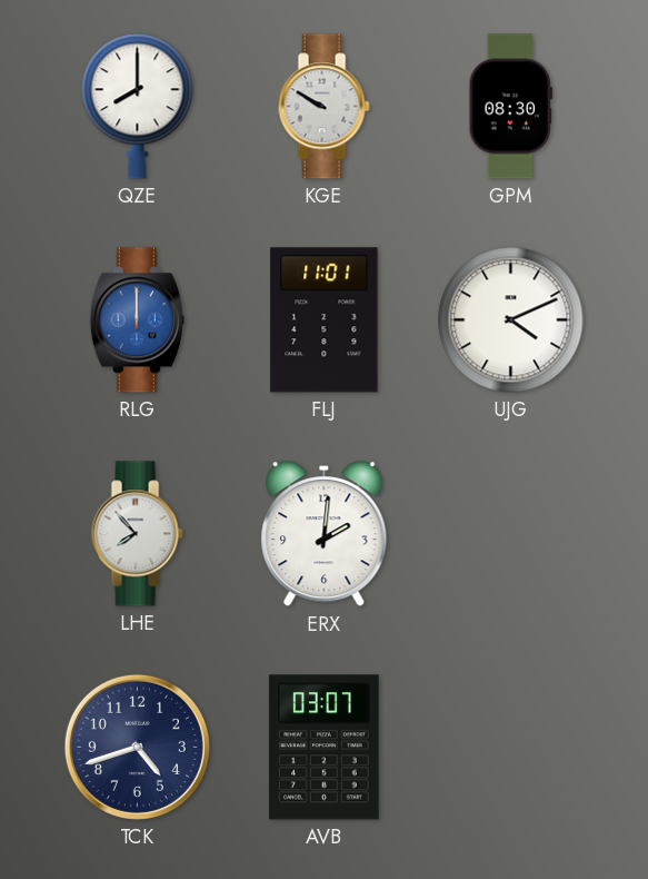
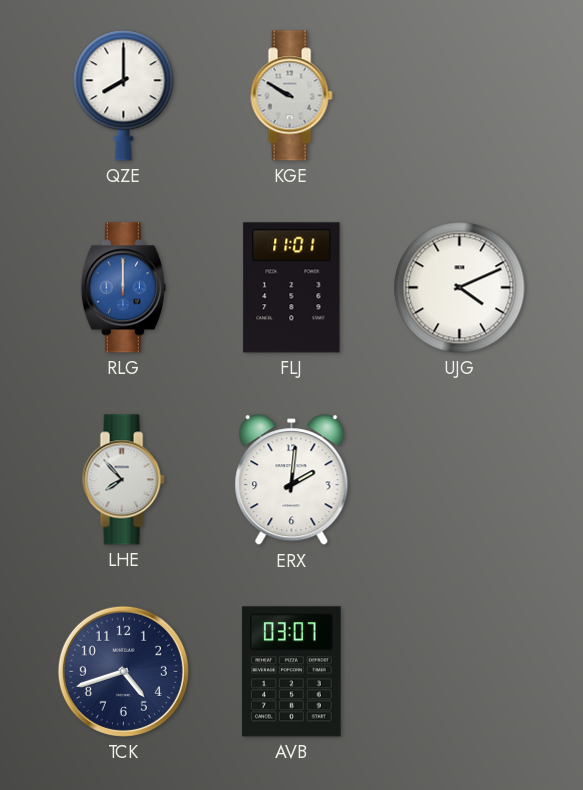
GPM: 08:30 -> none
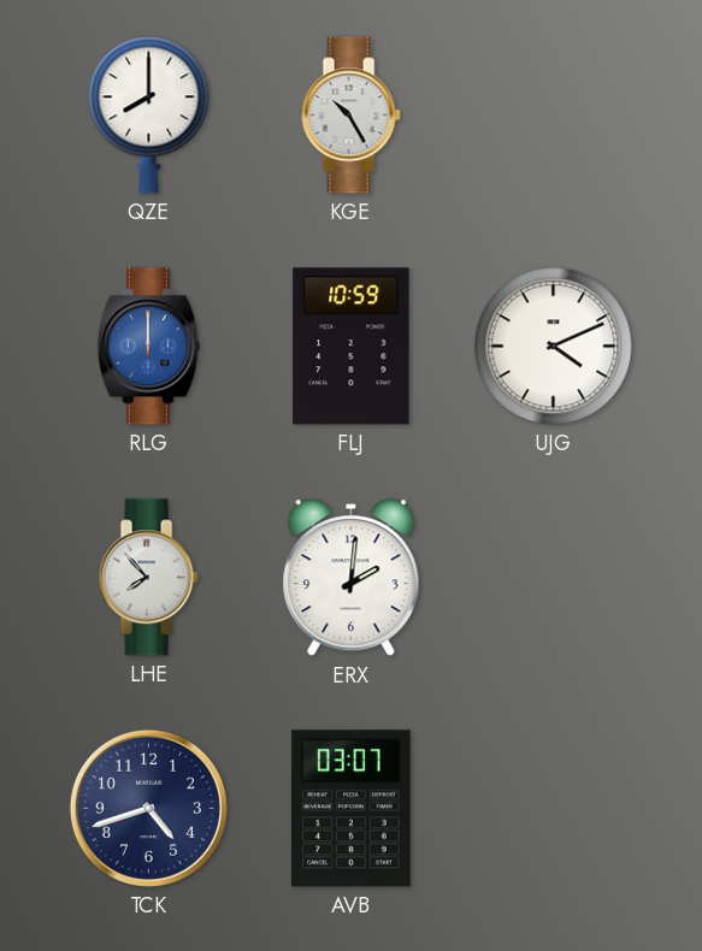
KGE: 9:50 -> 10:25
FLJ: 11:01 -> 10:59
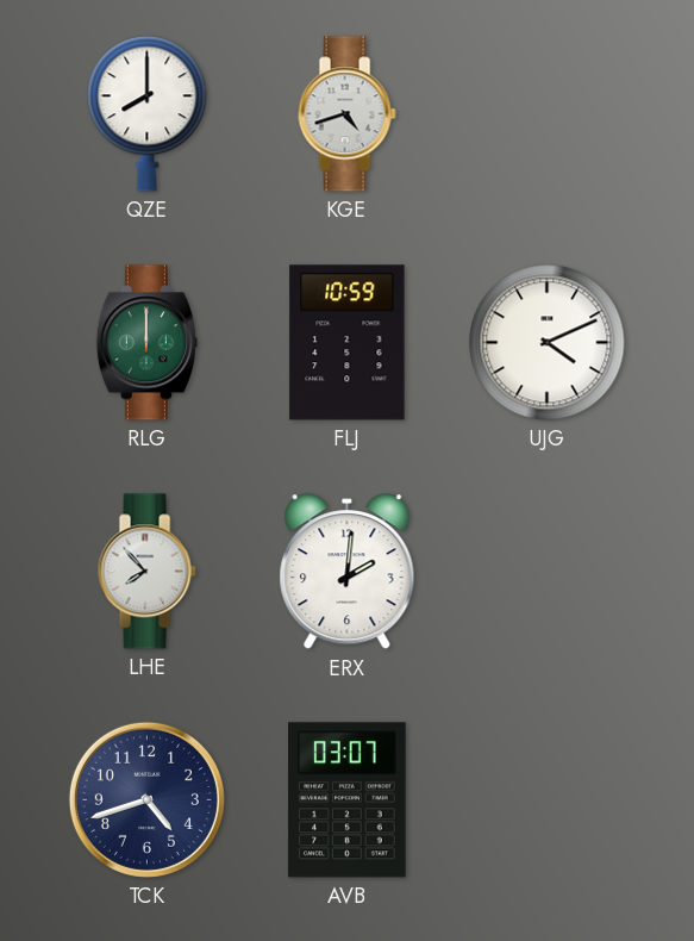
KGE: 10:25 -> 4:42
RLG dial: blue -> green
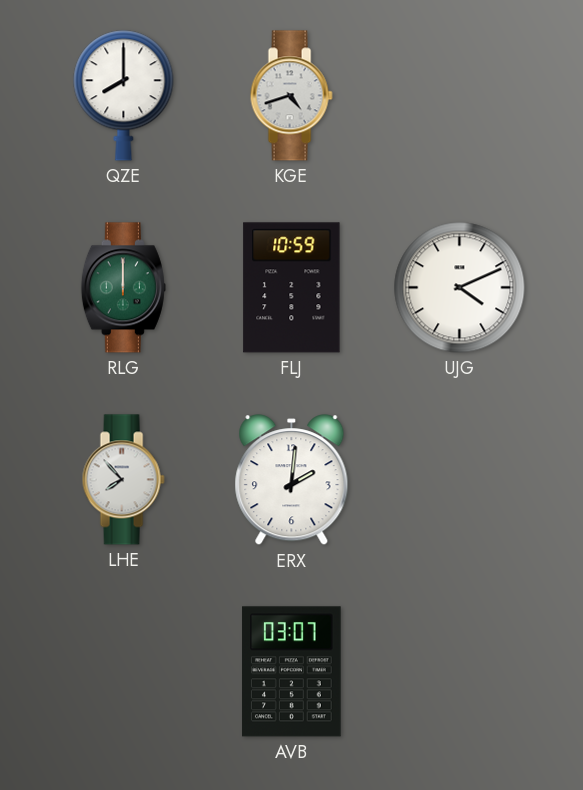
TCK: 4:42 -> none
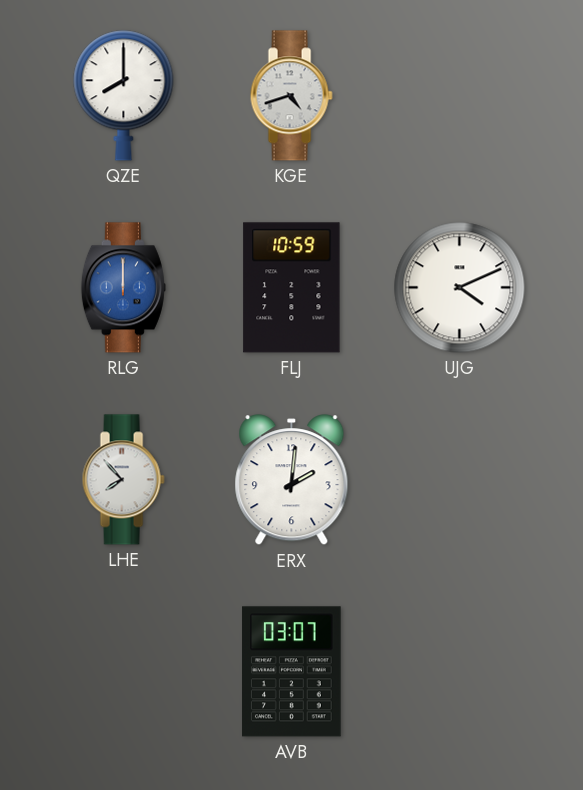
RLG dial: green -> blue
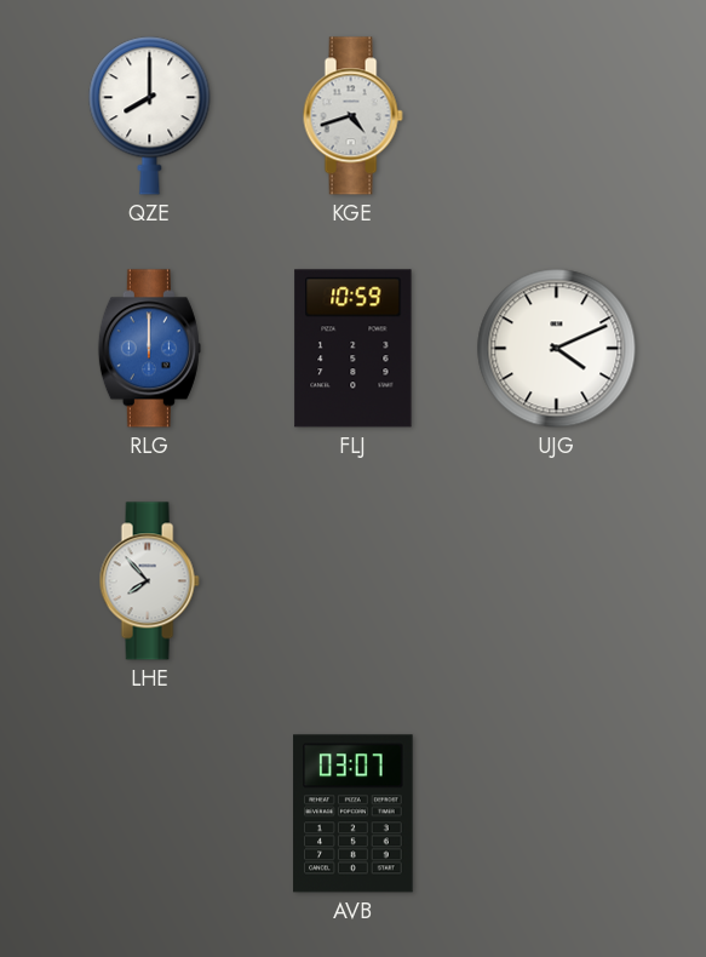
ERX: 2:01 -> none
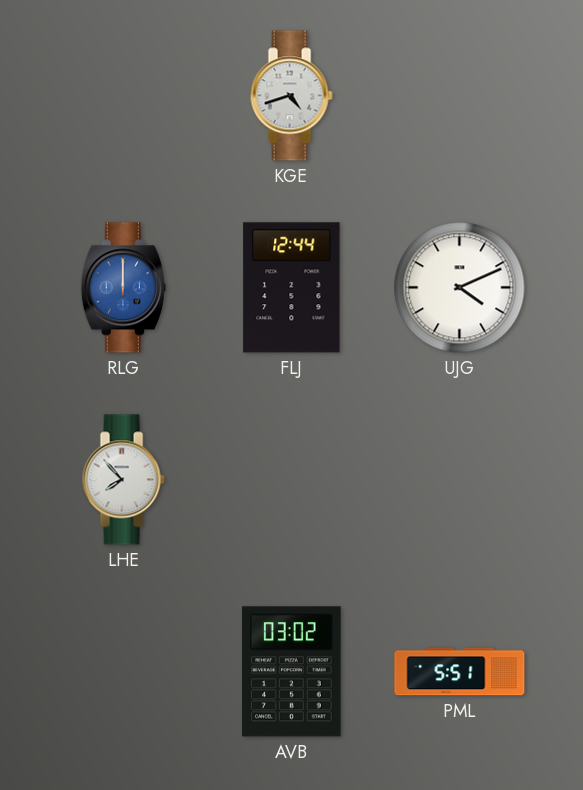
QZE: 8:00 -> none
FLJ: 10:59 -> 12:44
AVB: 03:07 -> 03:02
PML: none -> 5:51
